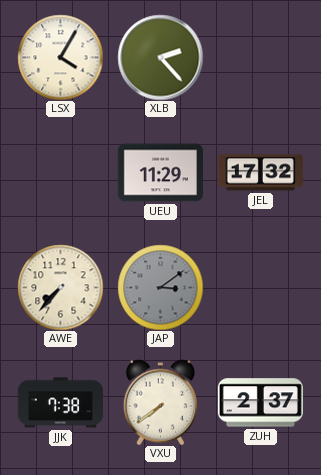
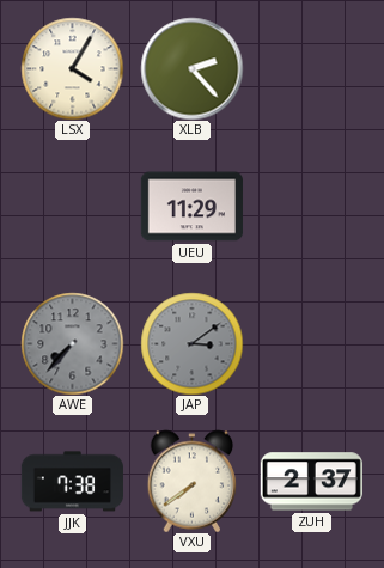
JEL: 17:32 -> none
AWE dial: cream -> grey
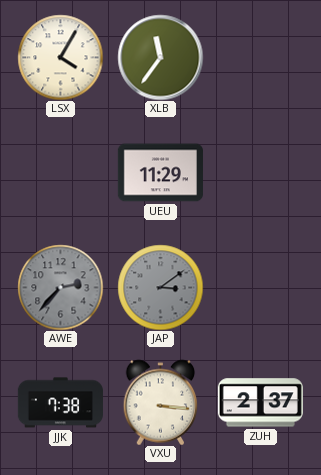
XLB: 2:23 -> 11:36
AWE: 7:37 -> 2:37
VXU: 7:39 -> 3:16
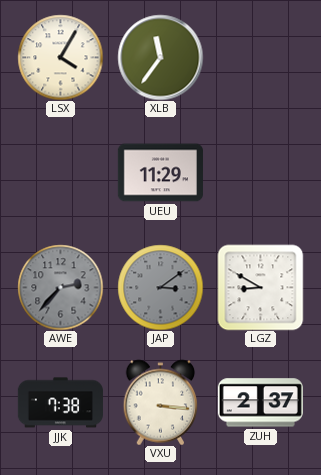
LGZ: none -> 8:50
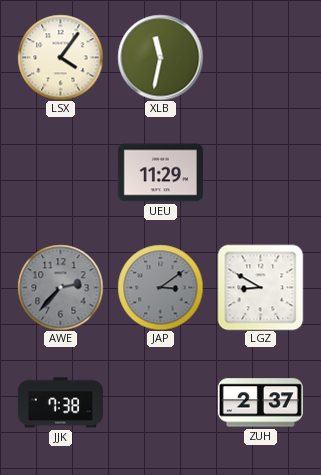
LSX: 4:05 -> 4:06
XLB: 11:36 -> 11:32
VXU: 3:16 -> none
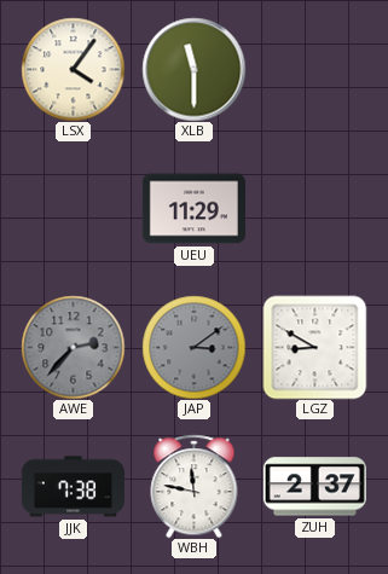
XLB: 11:32 -> 11:30
WBH: none -> 11:47
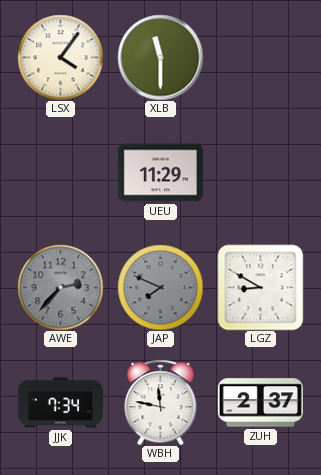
JAP: 3:09 -> 7:49
JJK: 7:38 -> 7:34
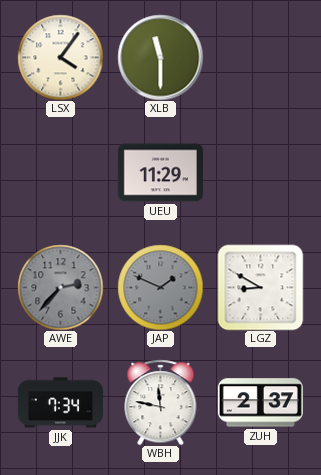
JAP: 7:49 -> 1:49
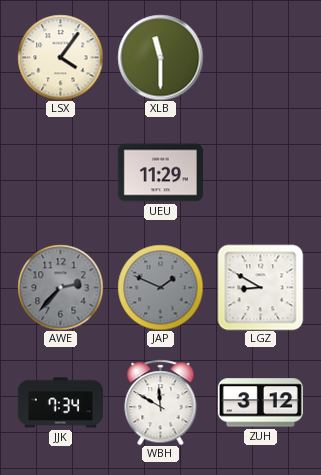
WBH: 11:47 -> 11:50
ZUH: 2:37 -> 3:12
